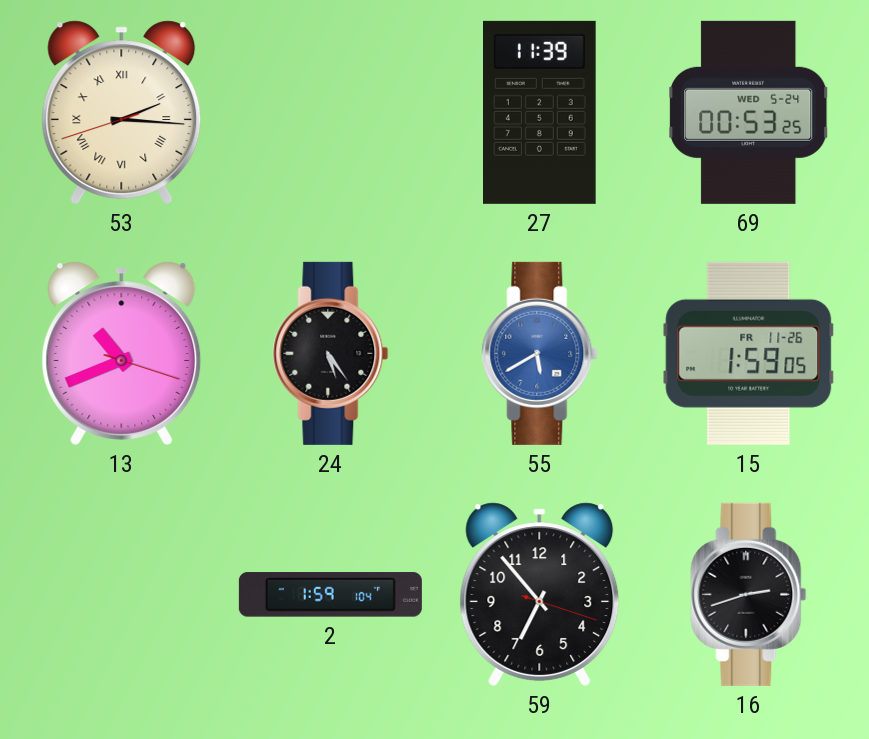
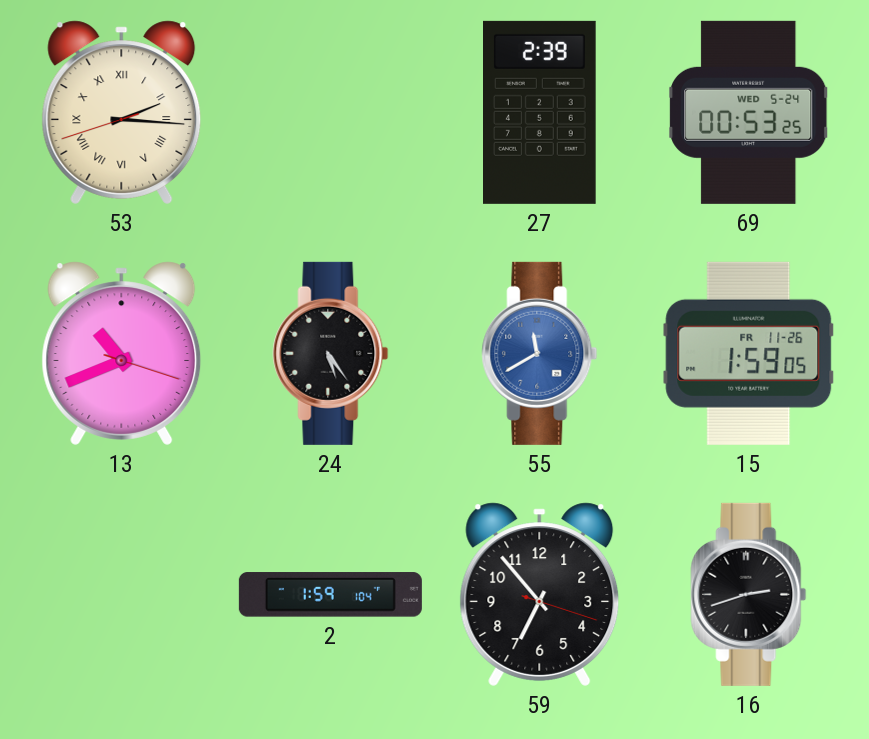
27: 11:39 -> 2:39
55: 5:40 -> 11:40
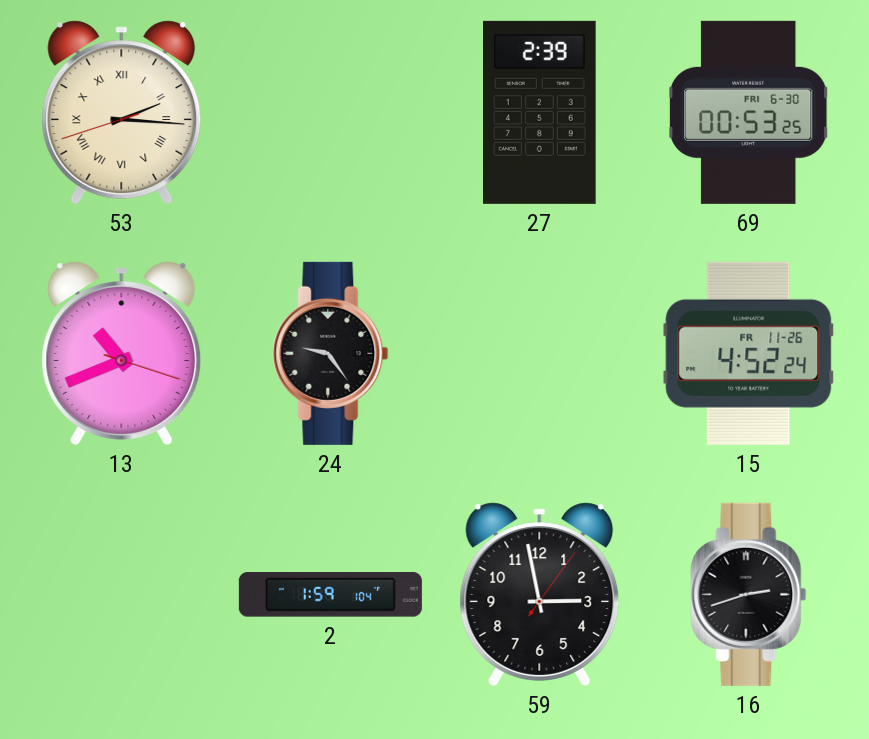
69 date: WED 5-24 -> FRI 6-30
24: 5:24 -> 9:24
55: 11:40 -> none
15: 1:59 -> 4:52
59: 6:53 -> 2:58
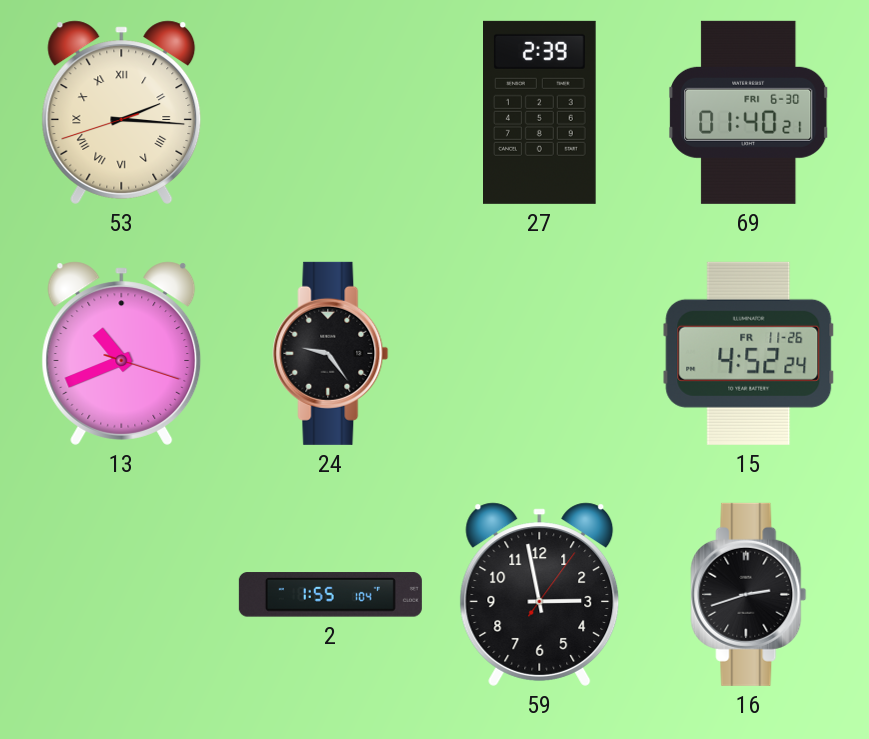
69: 00:53 -> 01:40
2: 1:59 -> 1:55
